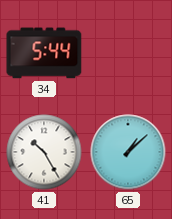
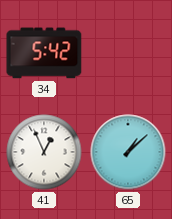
34: 5:44 -> 5:42
41: 10:25 -> 12:56
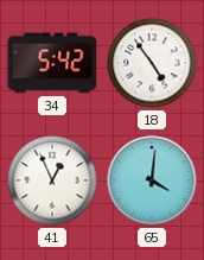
18: none -> 4:54
65: 1:08 -> 4:01
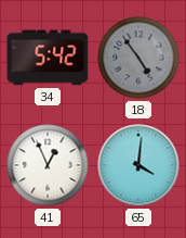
18 dial: white -> grey
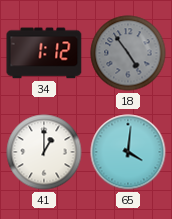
34: 5:42 -> 1:12
41: 12:56 -> 1:00
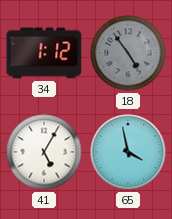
41: 1:00 -> 5:05
65: 4:01 -> 3:58
